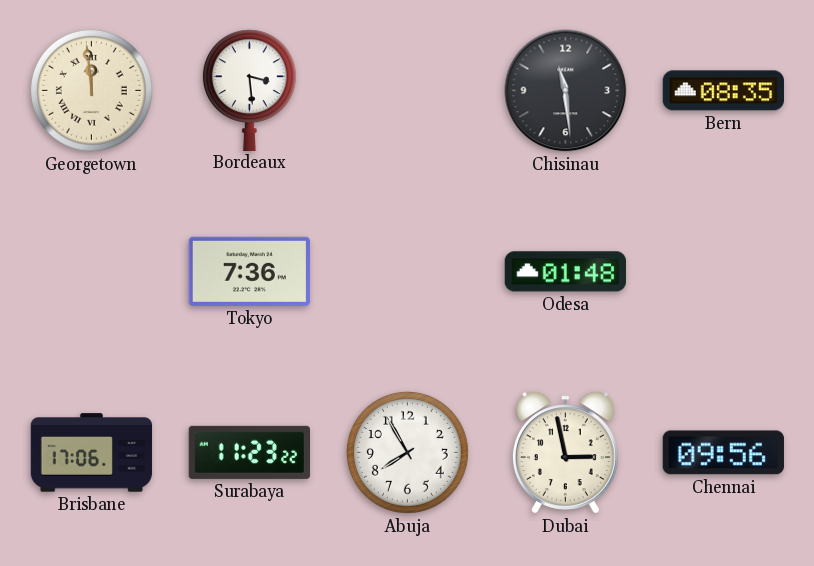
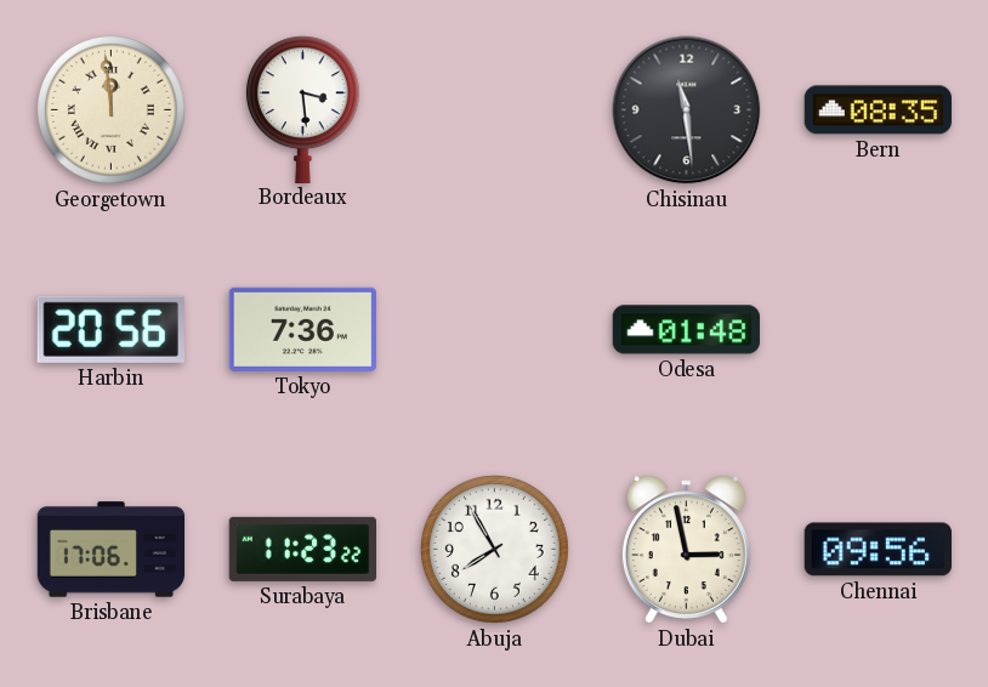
Harbin: none -> 20:56
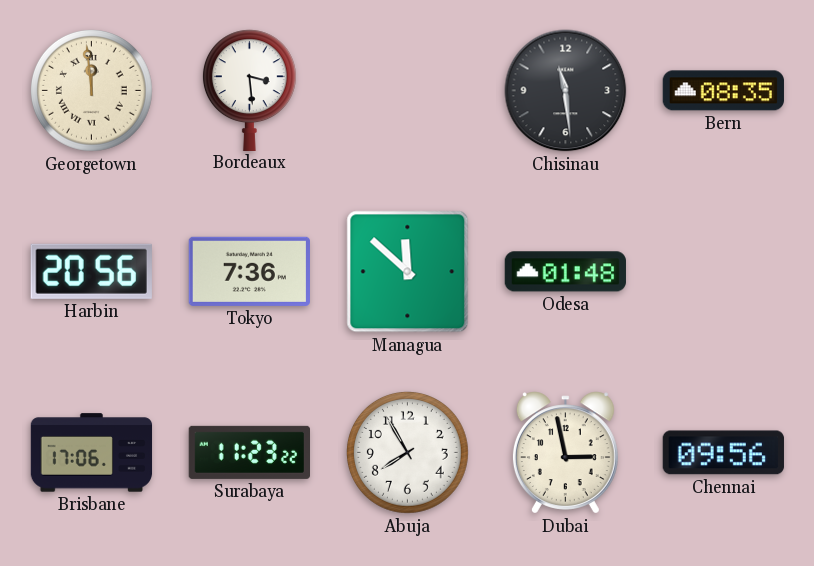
Managua: none -> 11:52
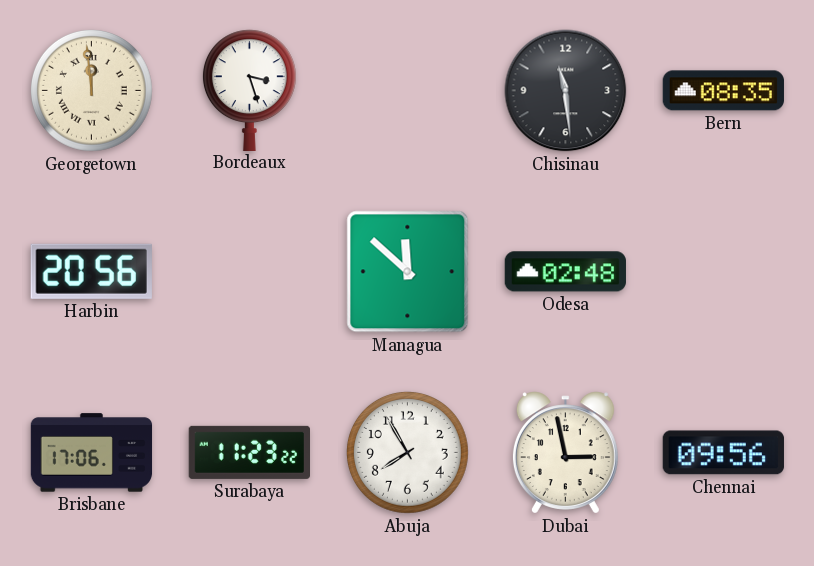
Bordeaux: 3:29 -> 3:27
Tokyo: 7:36 -> none
Odesa: 01:48 -> 02:48
